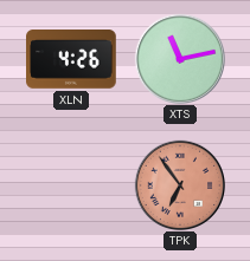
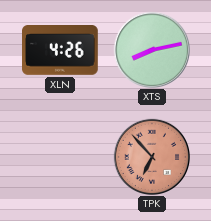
XTS: 11:13 -> 8:13
TPK: 6:54 -> 6:53
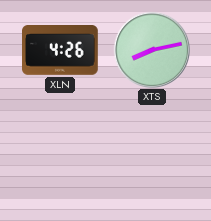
TPK: 6:53 -> none
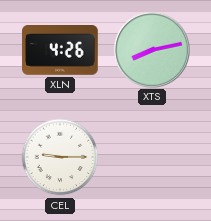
CEL: none -> 9:15
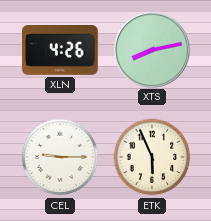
ETK: none -> 5:56
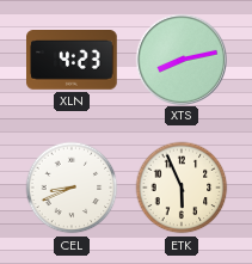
XLN: 4:26 -> 4:23
CEL: 9:15 -> 8:41
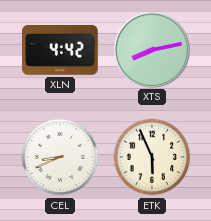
XLN: 4:23 -> 4:42
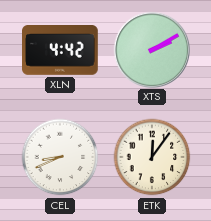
XTS: 8:13 -> 2:10
ETK: 5:56 -> 12:06
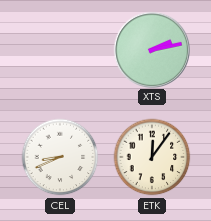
XLN: 4:42 -> none
XTS: 2:10 -> 2:13
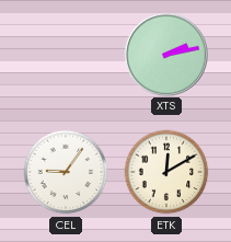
CEL: 8:41 -> 9:06
ETK: 12:06 -> 12:10
